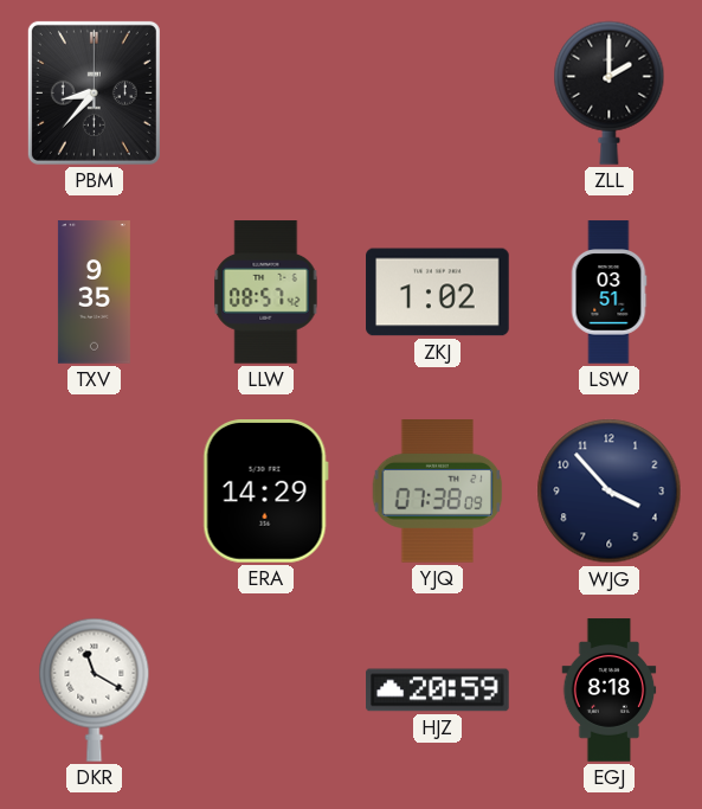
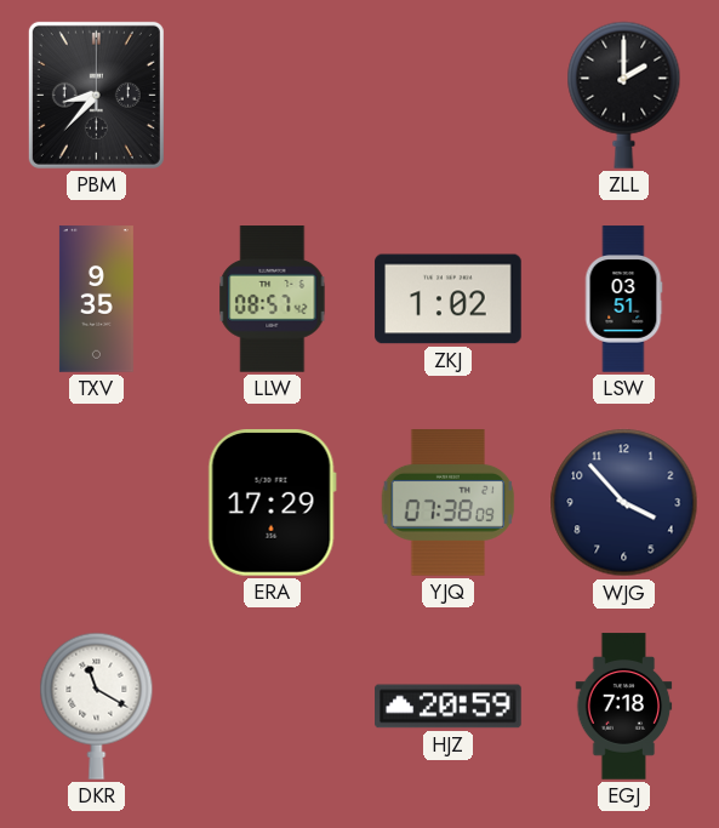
ERA: 14:29 -> 17:29
EGJ: 8:18 -> 7:18
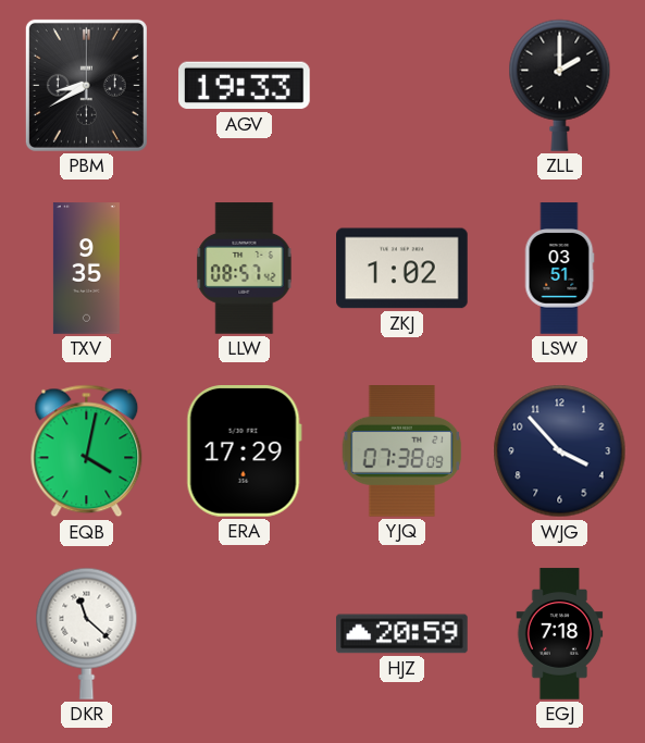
PBM: 8:37 -> 8:40
AGV: none -> 19:33
EQB: none -> 4:02
DKR: 11:20 -> 11:22
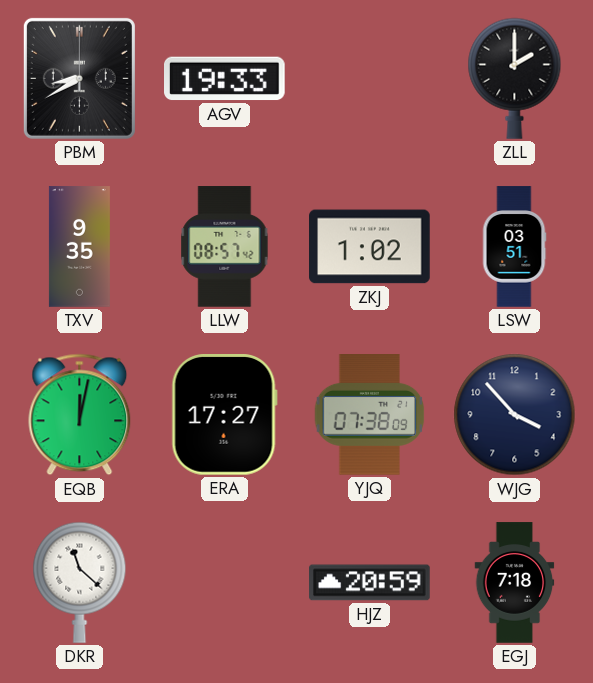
EQB: 4:02 -> 12:02
ERA: 17:29 -> 17:27
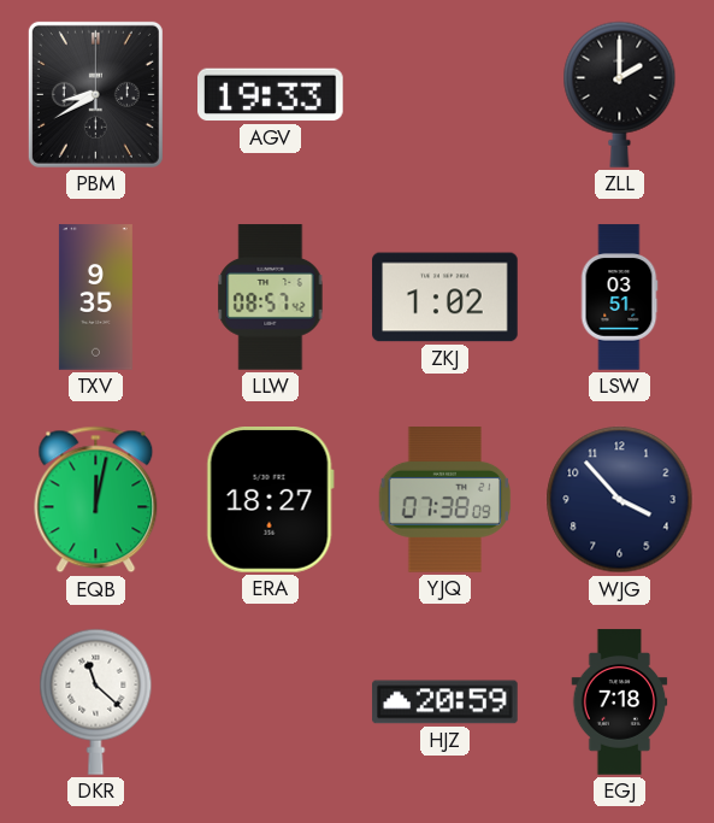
ERA: 17:27 -> 18:27
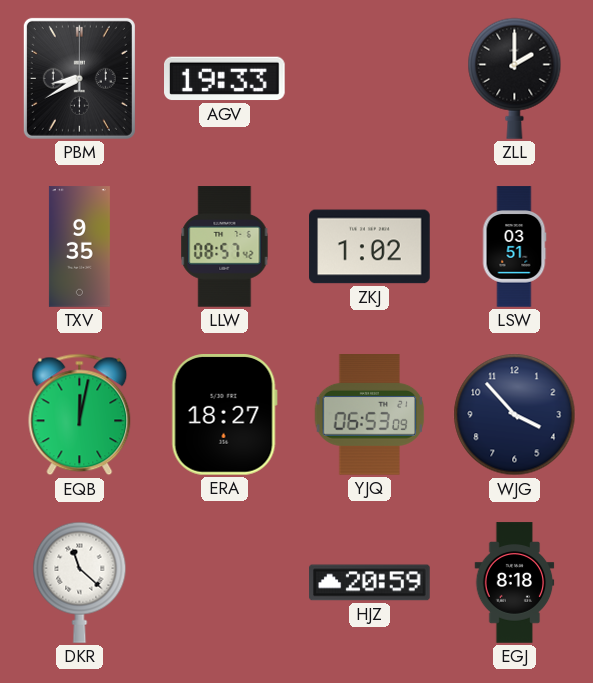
YJQ: 07:38 -> 06:53
EGJ: 7:18 -> 8:18
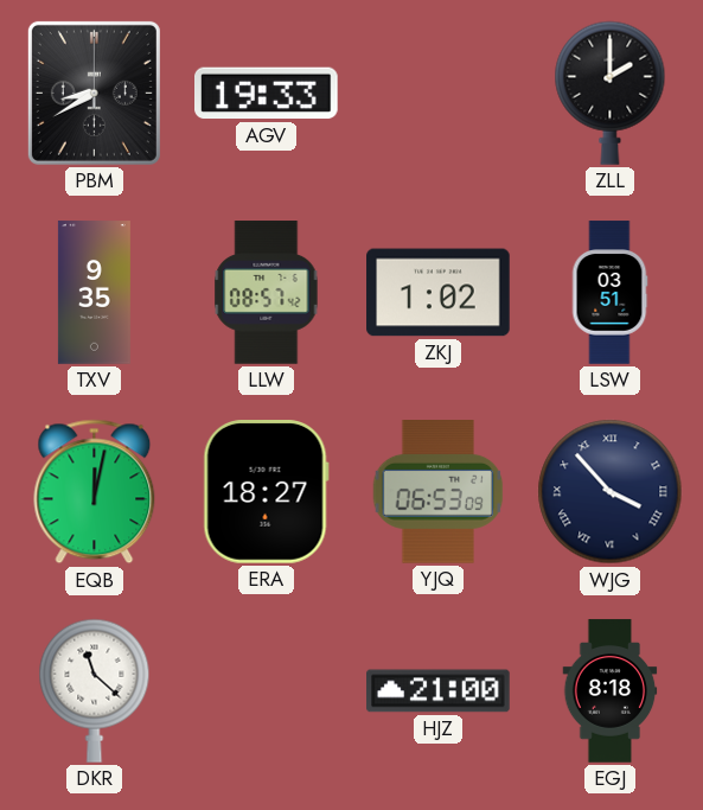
WJG numerals: Arabic -> Roman
HJZ: 20:59 -> 21:00
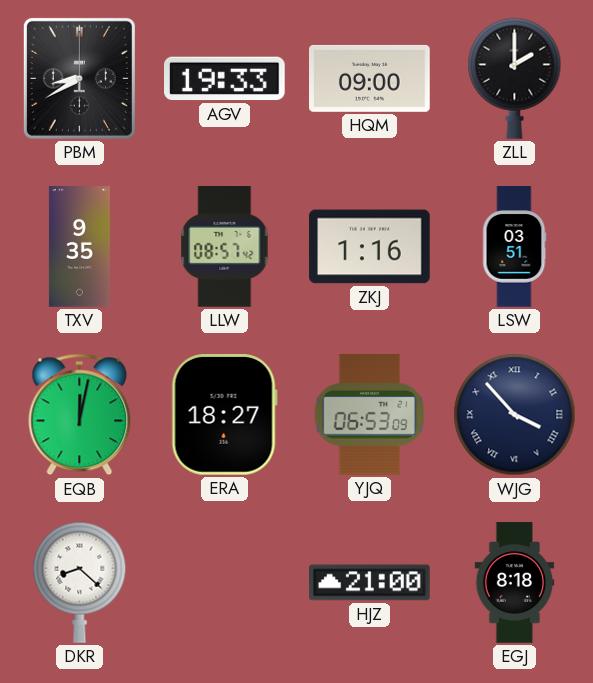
HQM: none -> 09:00
ZKJ: 1:02 -> 1:16
DKR: 11:22 -> 8:22
